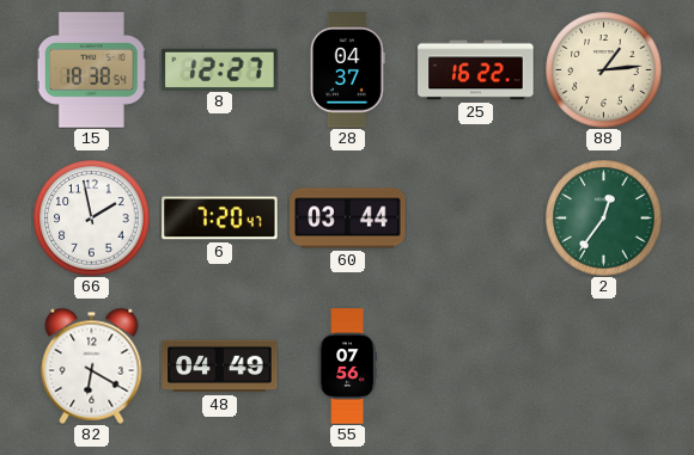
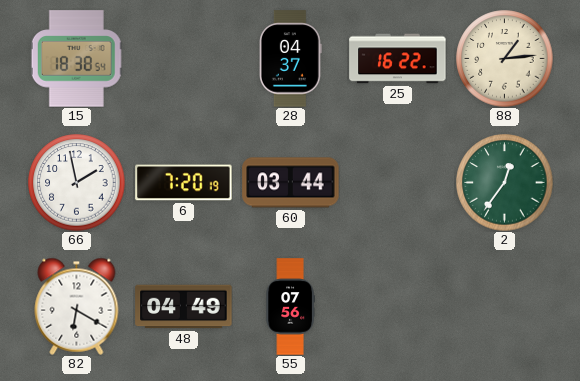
8: 12:27 -> none
6: 7:20:47 -> 7:20:19
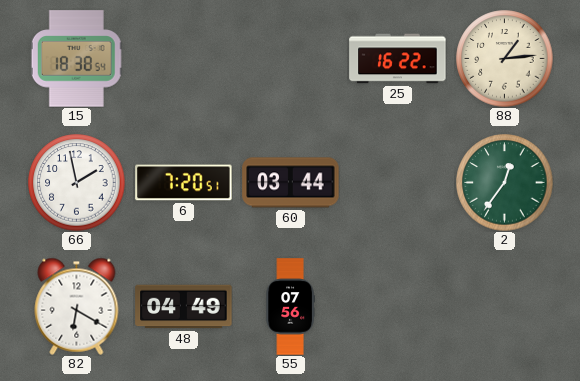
28: 04:37 -> none
6: 7:20:19 -> 7:20:51
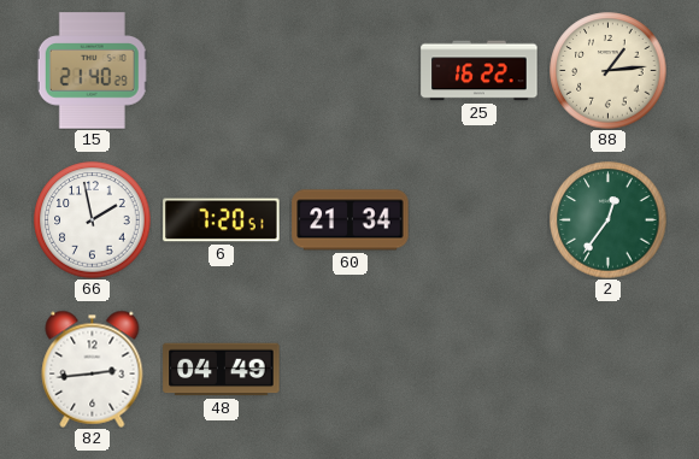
15: 18:38 -> 21:40
60: 03:44 -> 21:34
82: 6:20 -> 2:44
55: 07:56 -> none
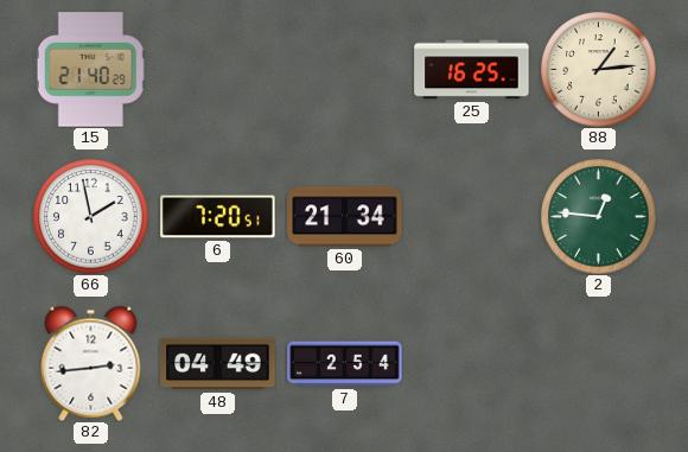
25: 16:22 -> 16:25
2: 12:36 -> 12:46
7: none -> 2:54
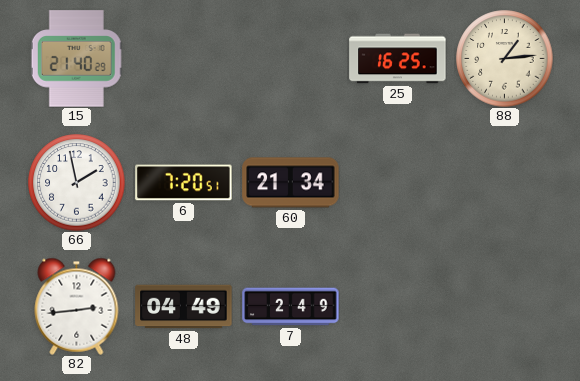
2: 12:46 -> none
7: 2:54 -> 2:49
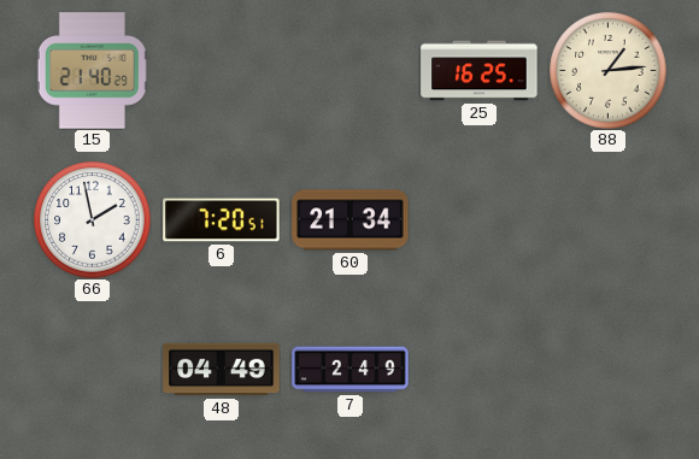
82: 2:44 -> none
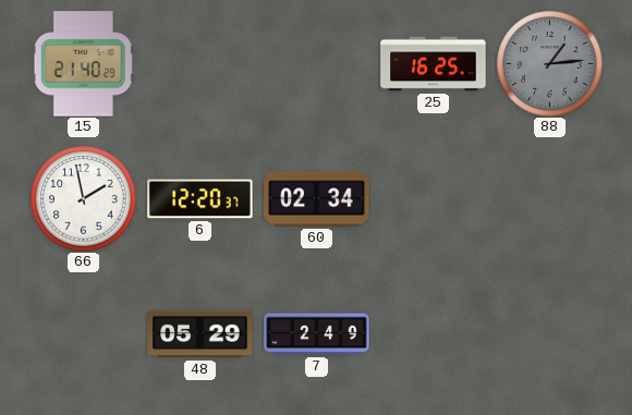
88 dial: cream -> grey
6: 7:20 -> 12:20
60: 21:34 -> 02:34
48: 04:49 -> 05:29
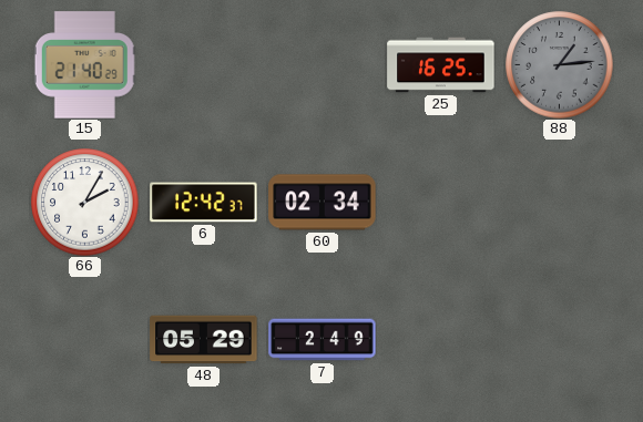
66: 1:58 -> 2:05
6: 12:20 -> 12:42
